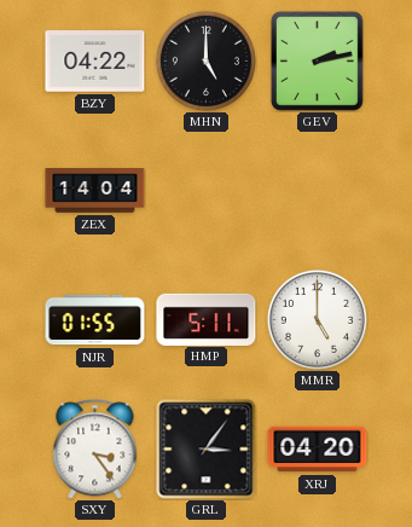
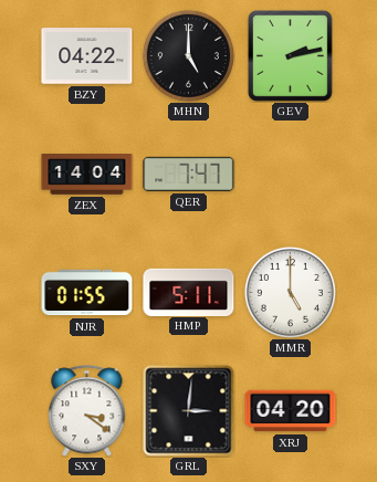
QER: none -> 7:47
SXY: 3:24 -> 3:21
GRL: 3:06 -> 3:01
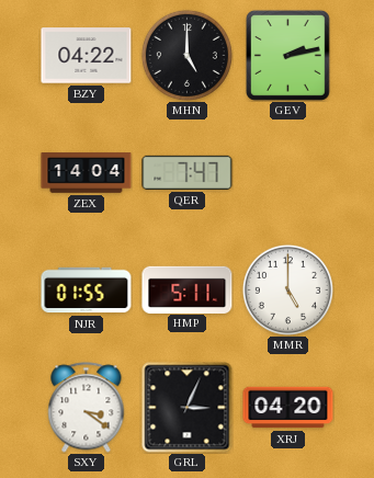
GRL: 3:01 -> 3:04
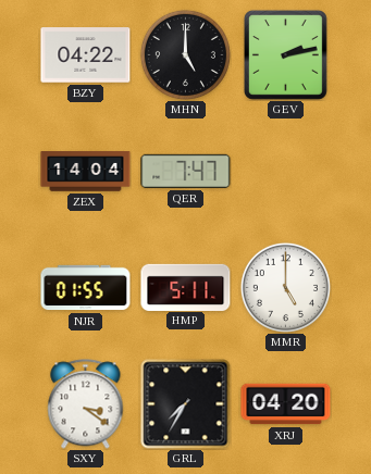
GRL: 3:04 -> 7:35
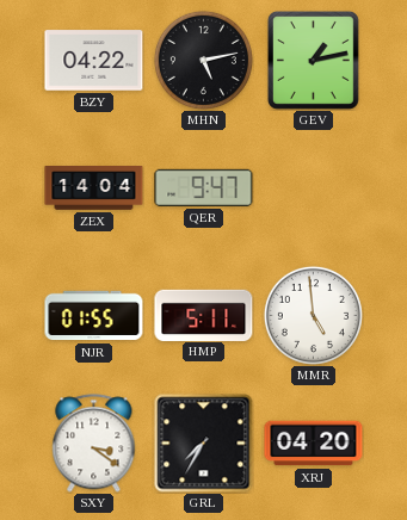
MHN: 5:00 -> 5:13
GEV: 2:13 -> 1:13
QER: 7:47 -> 9:47
MMR: 5:00 -> 4:59
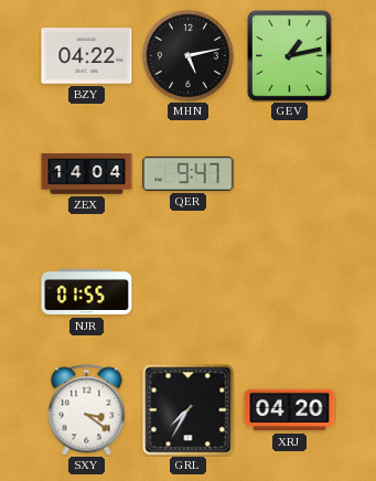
HMP: 5:11 -> none
MMR: 4:59 -> none
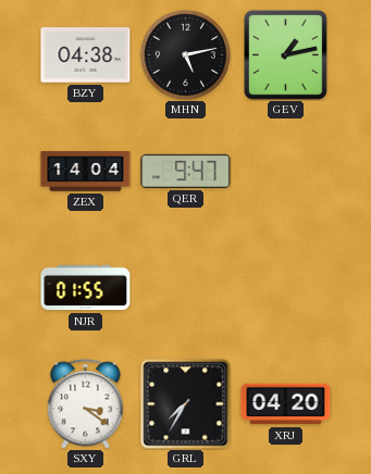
BZY: 04:22 -> 04:38
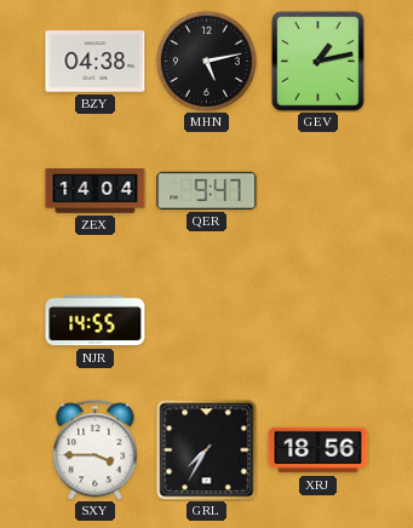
NJR: 01:55 -> 14:55
SXY: 3:21 -> 3:45
XRJ: 04:20 -> 18:56
